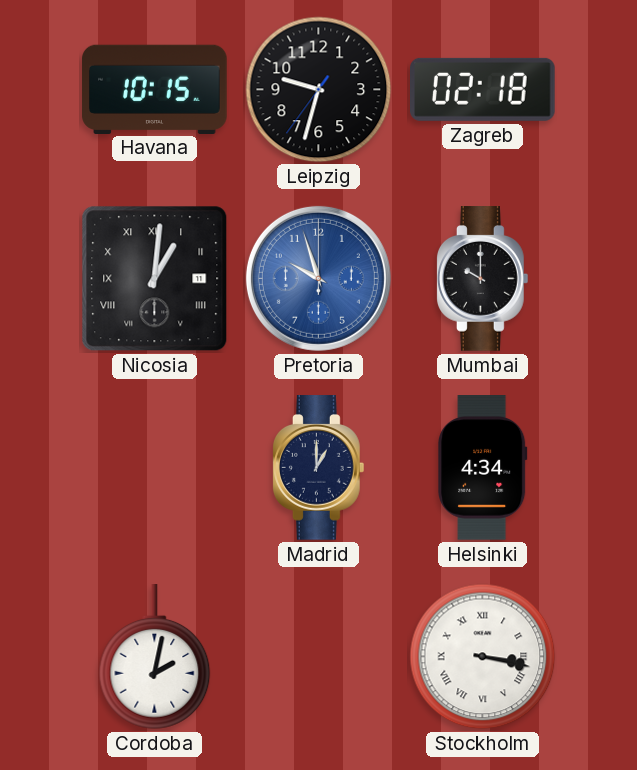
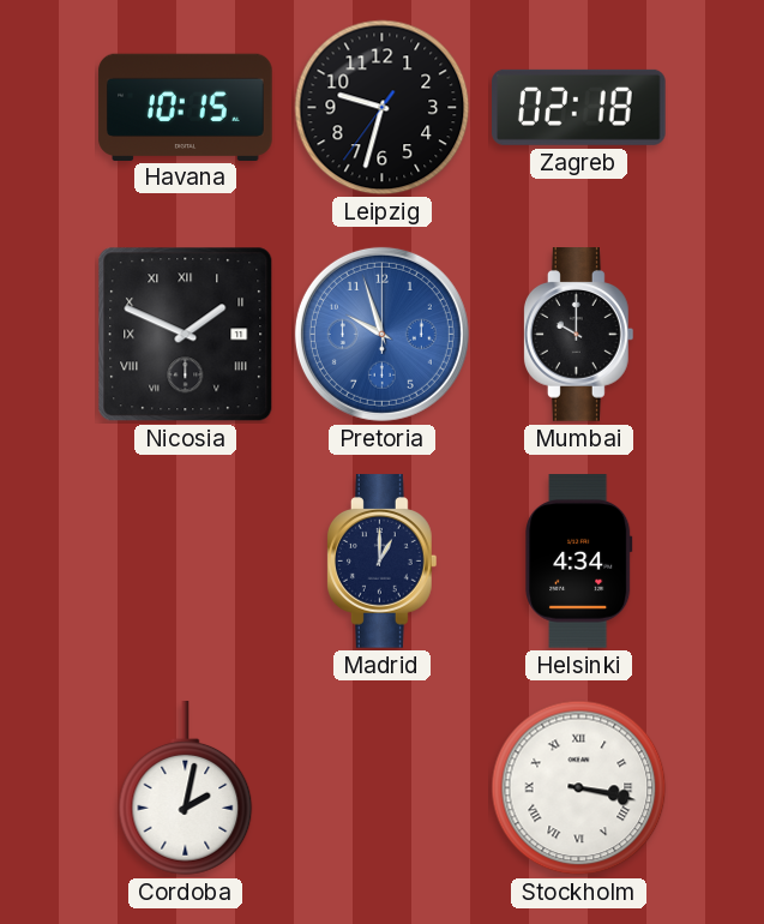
Nicosia: 1:01 -> 1:49
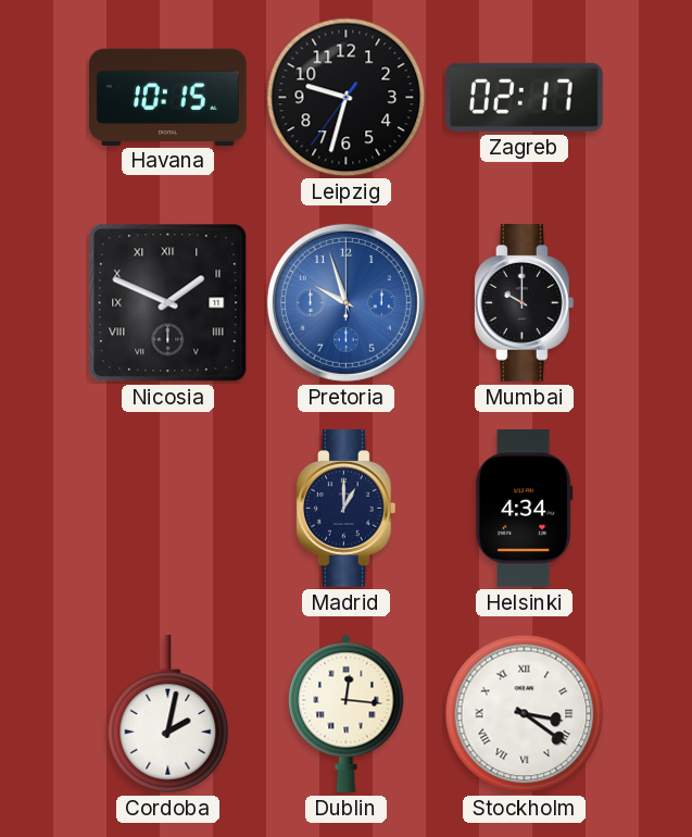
Zagreb: 02:18 -> 02:17
Dublin: none -> 12:16
Stockholm: 3:17 -> 3:21
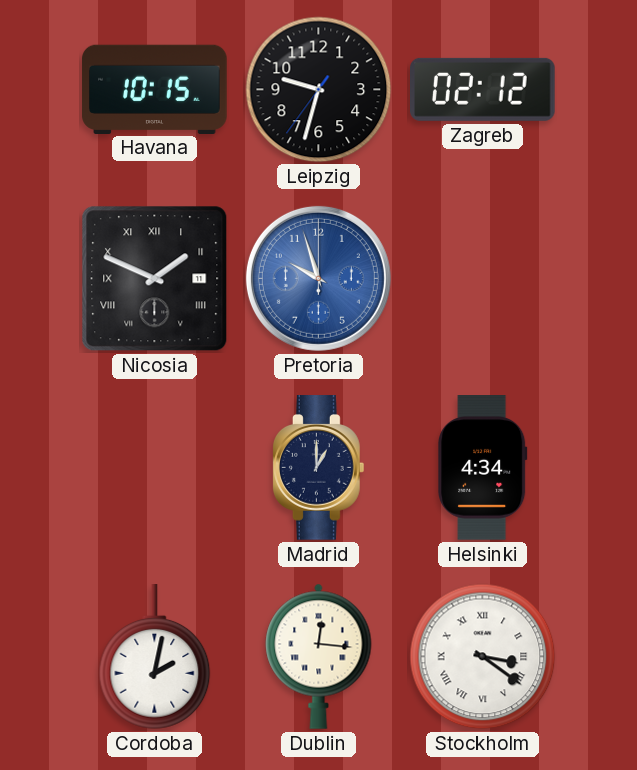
Zagreb: 02:17 -> 02:12
Mumbai: 10:00 -> none
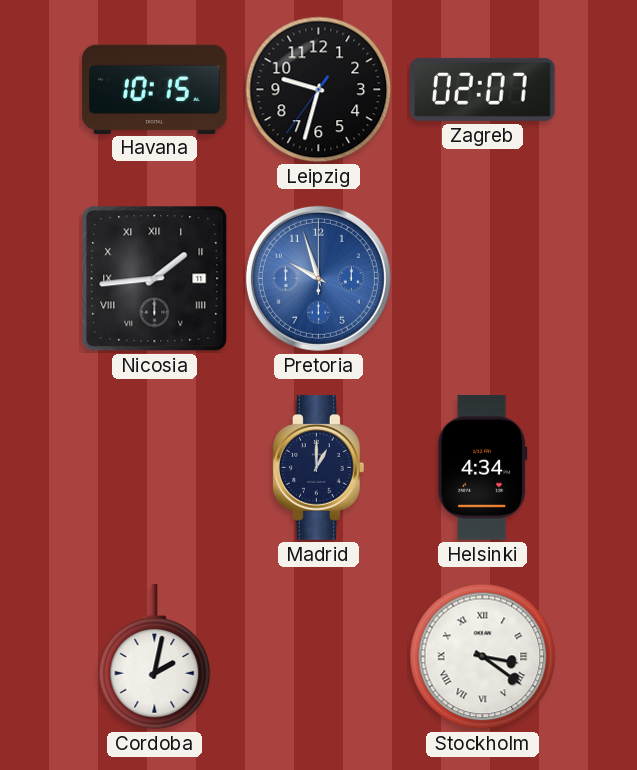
Zagreb: 02:12 -> 02:07
Nicosia: 1:49 -> 1:44
Dublin: 12:16 -> none
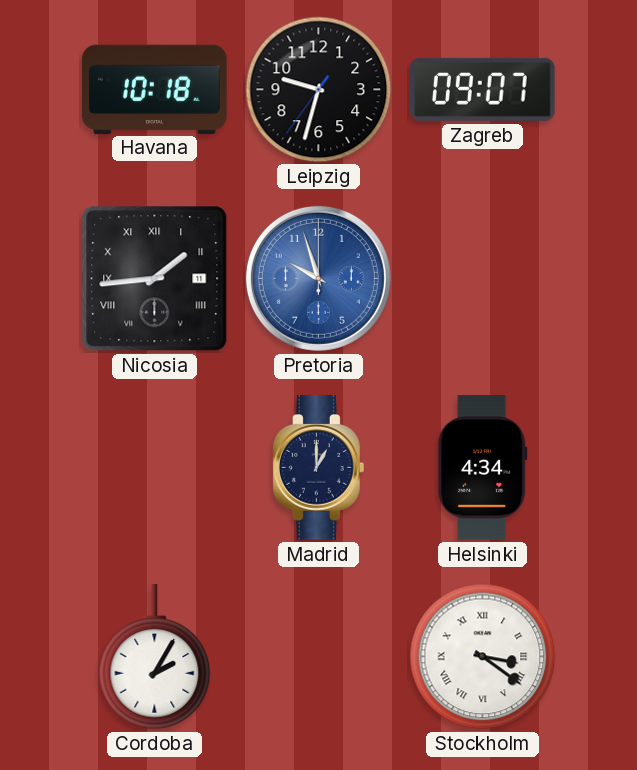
Havana: 10:15 -> 10:18
Zagreb: 02:07 -> 09:07
Cordoba: 2:02 -> 2:05
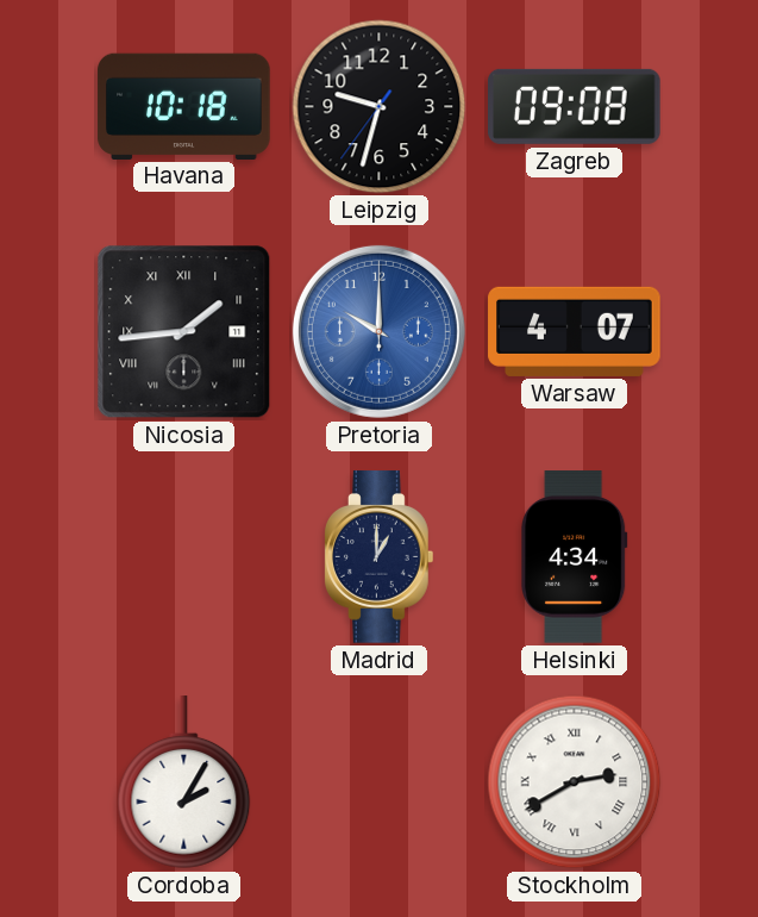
Zagreb: 09:07 -> 09:08
Pretoria: 9:57 -> 10:00
Warsaw: none -> 4:07
Stockholm: 3:21 -> 2:40
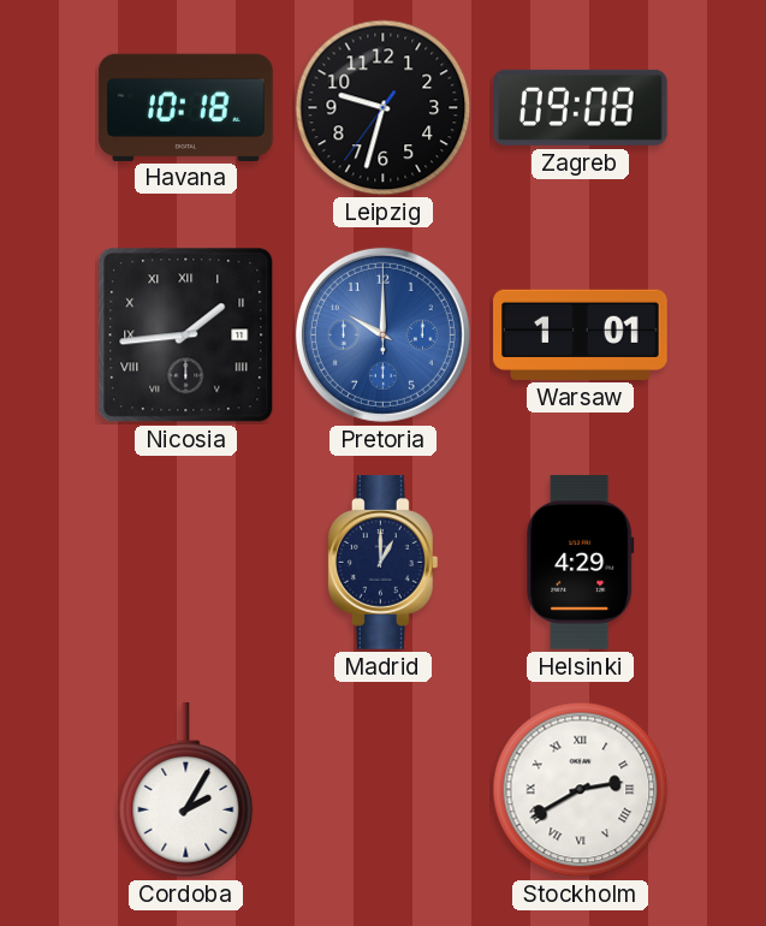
Warsaw: 4:07 -> 1:01
Helsinki: 4:34 -> 4:29
